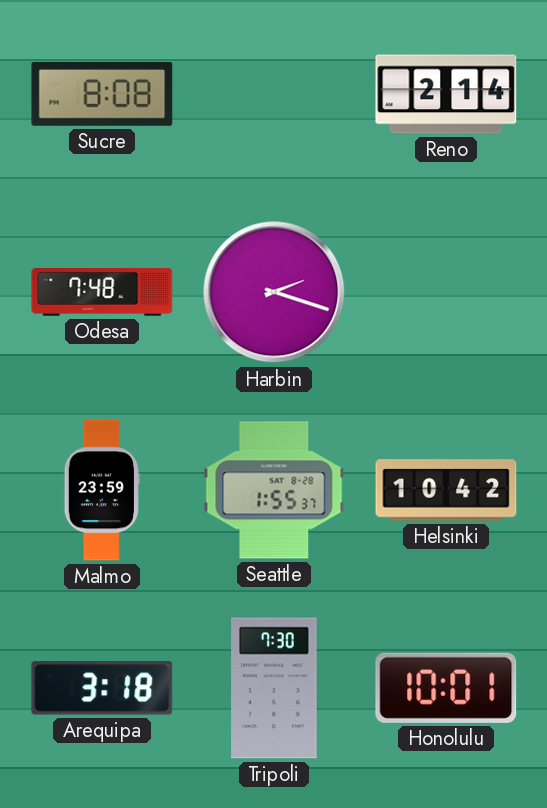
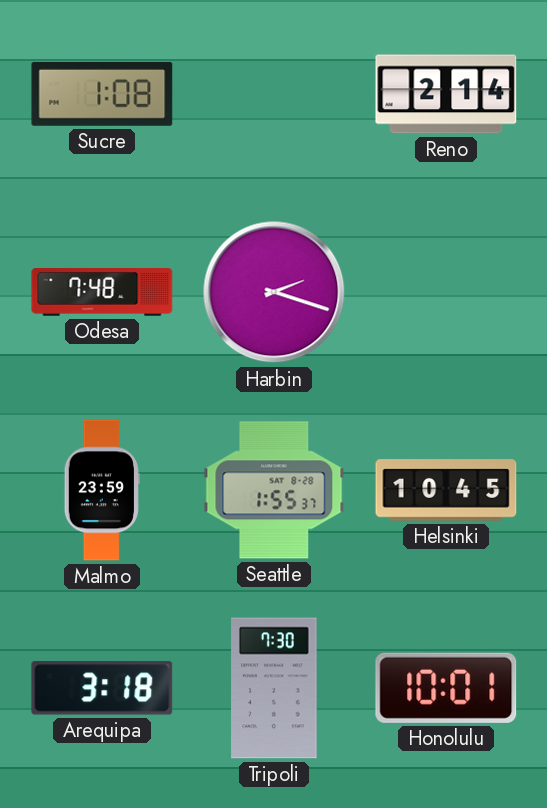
Sucre: 8:08 -> 1:08
Helsinki: 10:42 -> 10:45
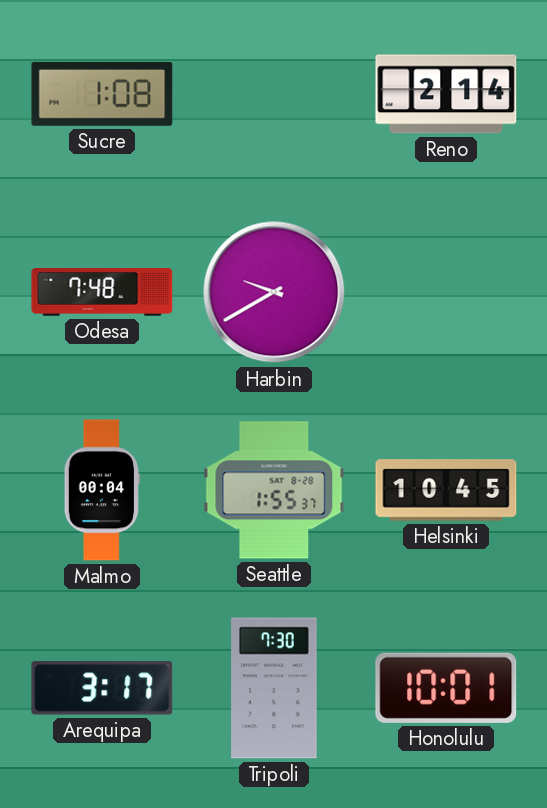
Harbin: 2:18 -> 9:40
Malmo: 23:59 -> 00:04
Arequipa: 3:18 -> 3:17
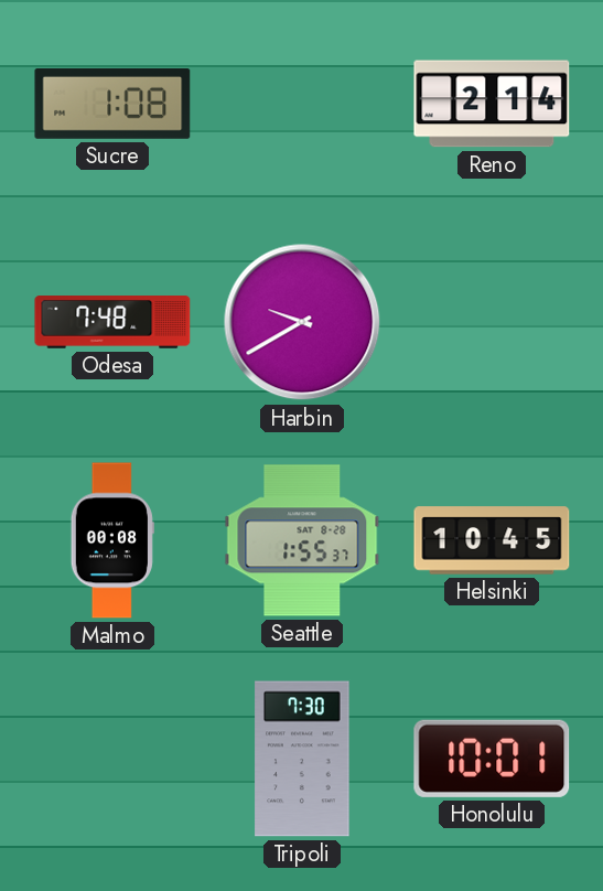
Malmo: 00:04 -> 00:08
Arequipa: 3:17 -> none
